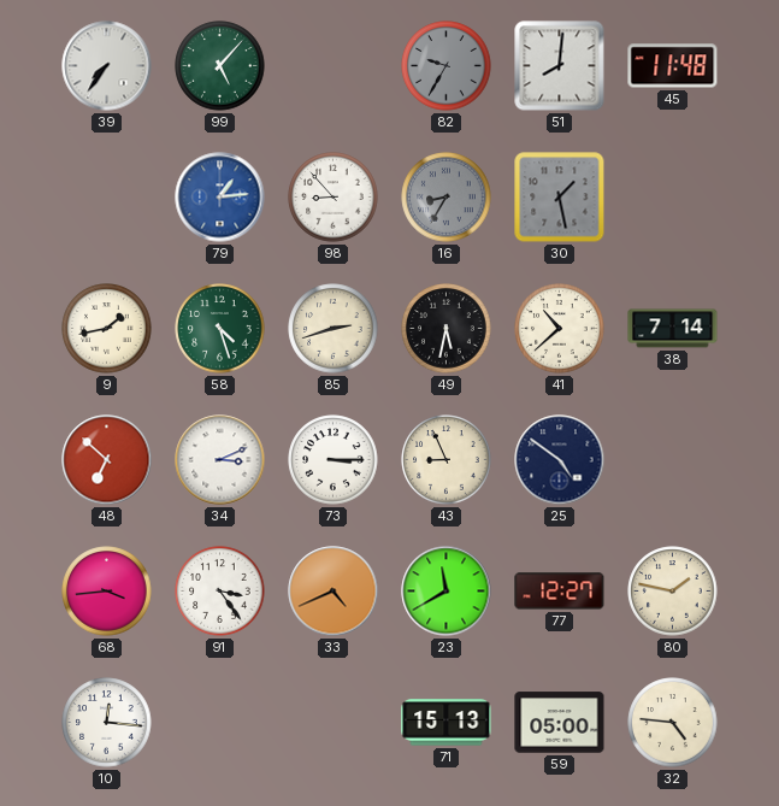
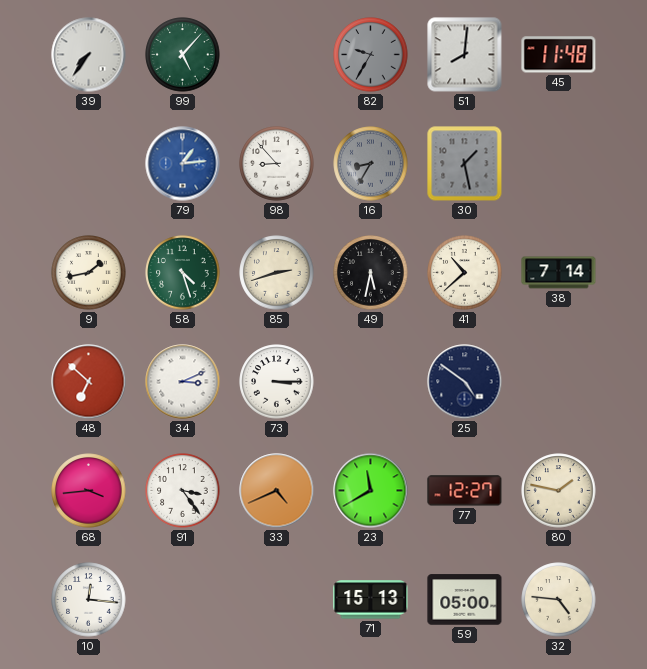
43: 8:56 -> none
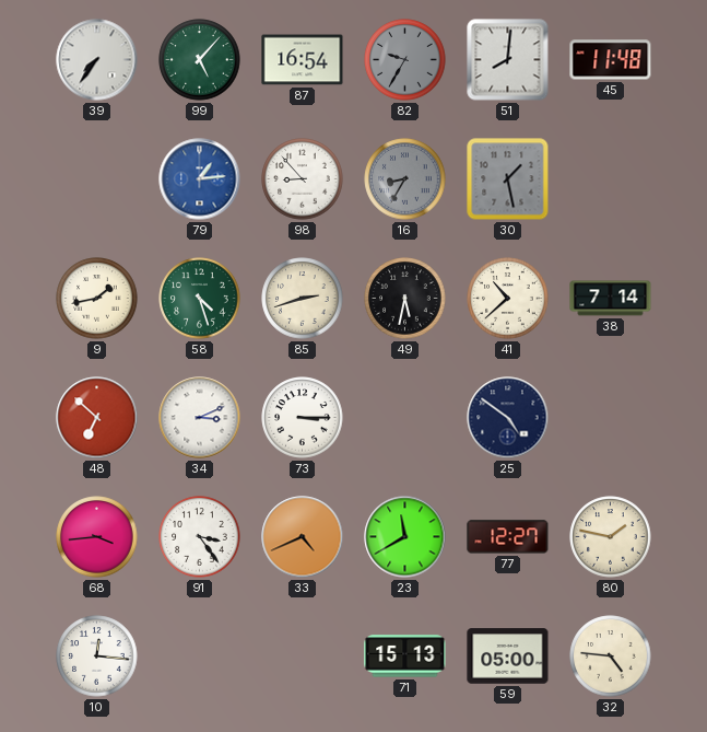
87: none -> 16:54
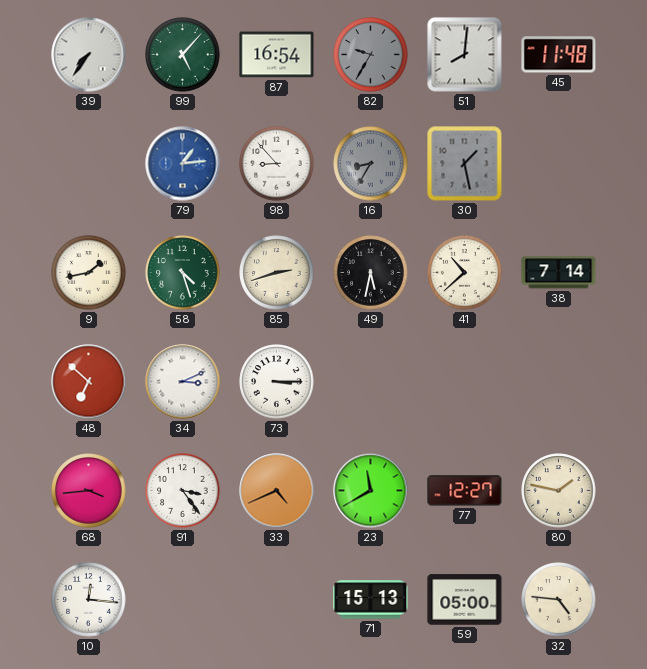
25: 4:51 -> none
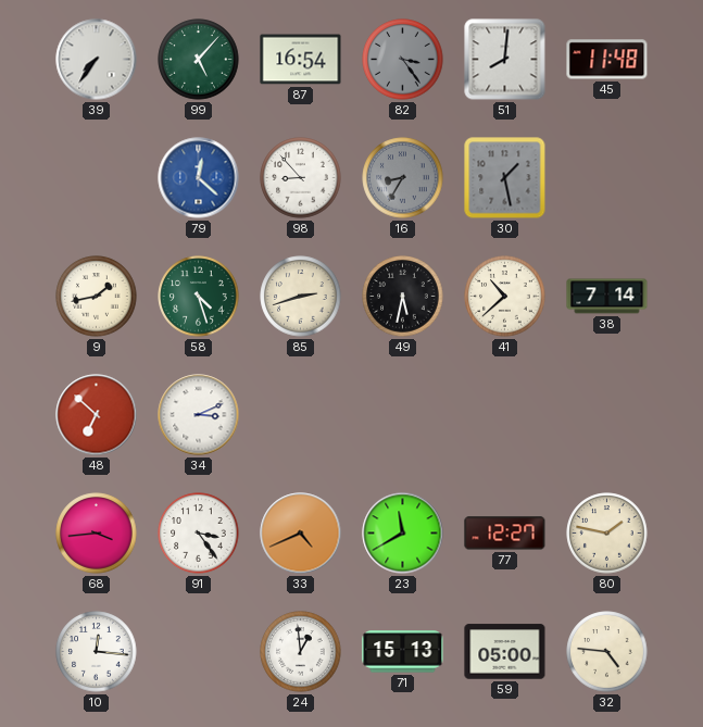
82: 9:35 -> 3:24
79: 1:14 -> 12:22
73: 3:15 -> none
24: none -> 12:59
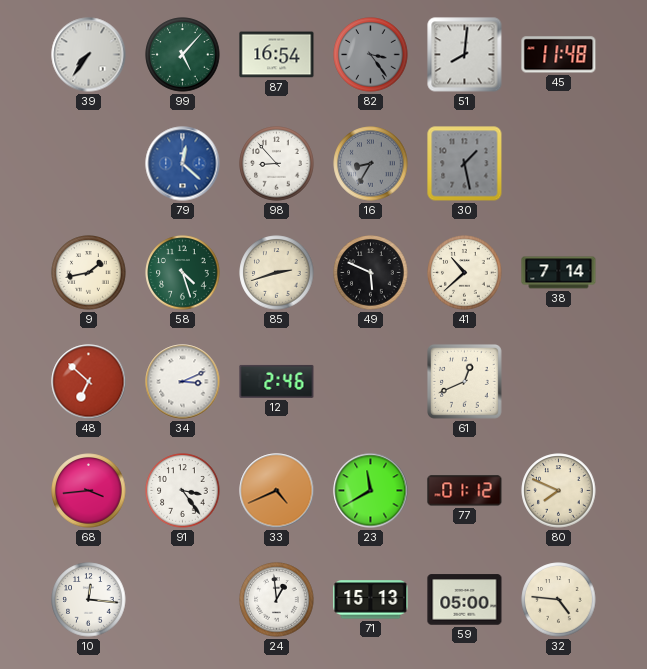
49: 5:32 -> 5:49
12: none -> 2:46
61: none -> 12:41
77: 12:27 -> 01:12
80: 1:47 -> 7:49
